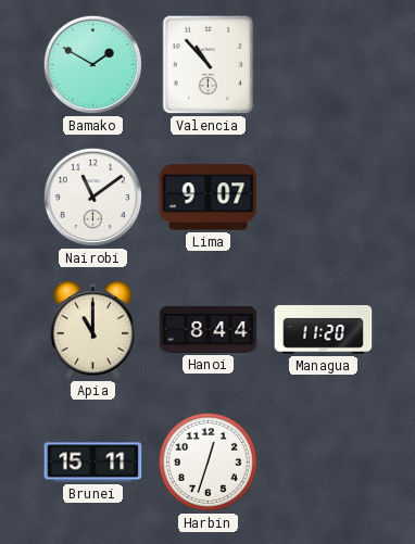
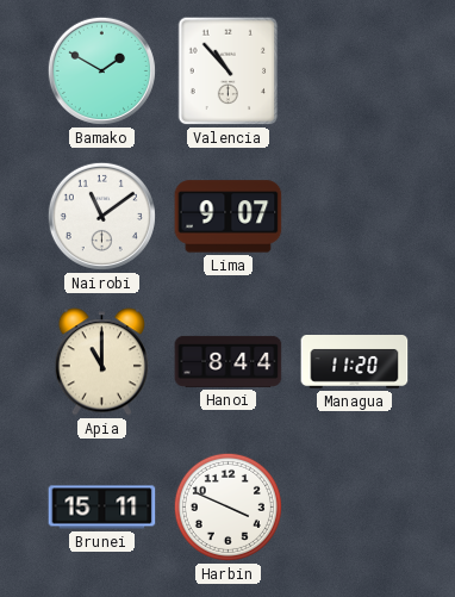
Harbin: 12:33 -> 3:49
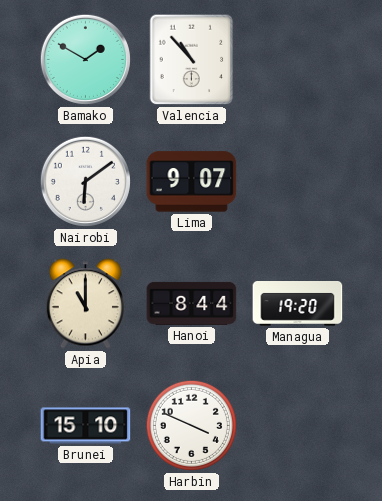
Nairobi: 11:09 -> 6:09
Managua: 11:20 -> 19:20
Brunei: 15:11 -> 15:10
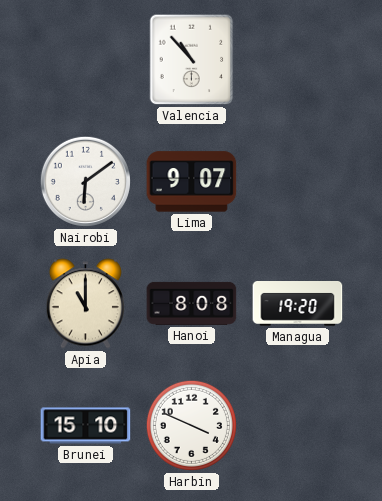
Bamako: 1:50 -> none
Hanoi: 8:44 -> 8:08
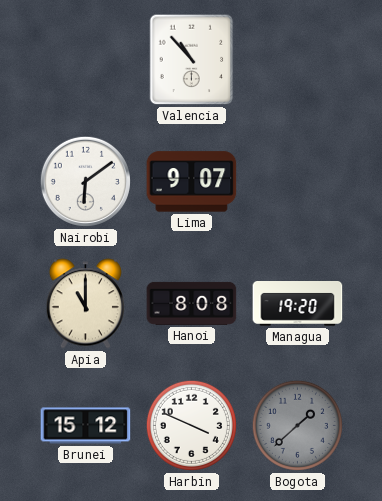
Brunei: 15:10 -> 15:12
Bogota: none -> 1:38
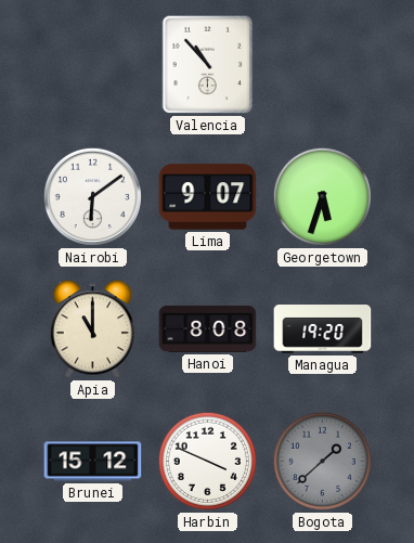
Georgetown: none -> 5:33
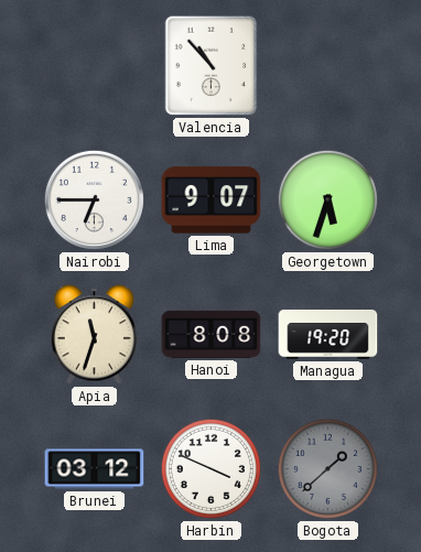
Nairobi: 6:09 -> 6:45
Apia: 11:00 -> 11:33
Brunei: 15:12 -> 03:12
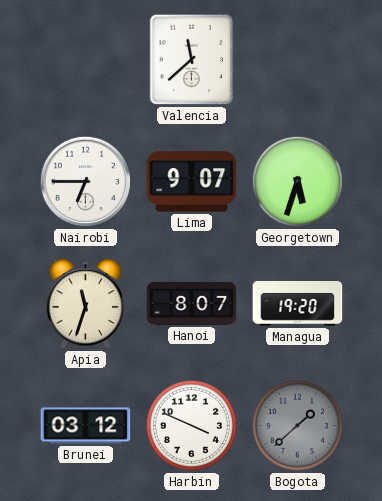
Valencia: 10:53 -> 11:38
Hanoi: 8:08 -> 8:07
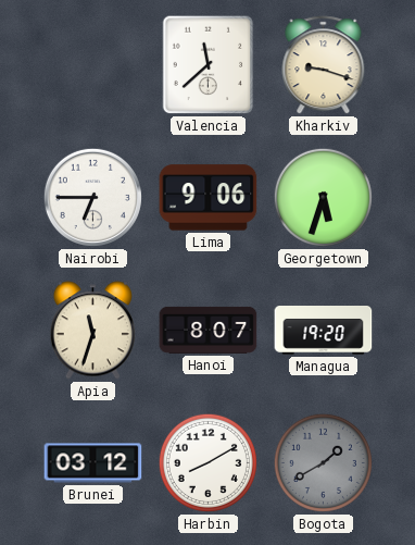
Kharkiv: none -> 9:18
Lima: 9:07 -> 9:06
Harbin: 3:49 -> 8:10
Bogota: 1:38 -> 1:40
